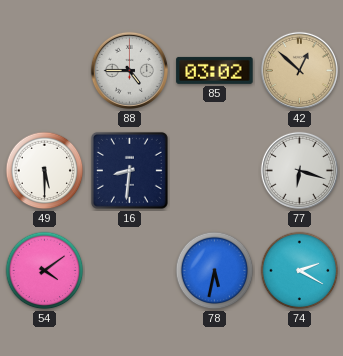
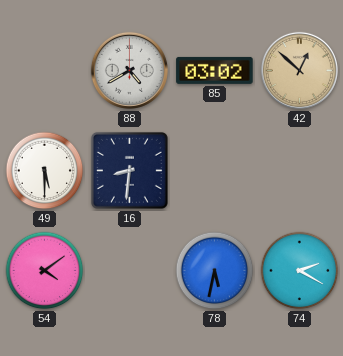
88: 4:45 -> 4:40
77: 6:18 -> none
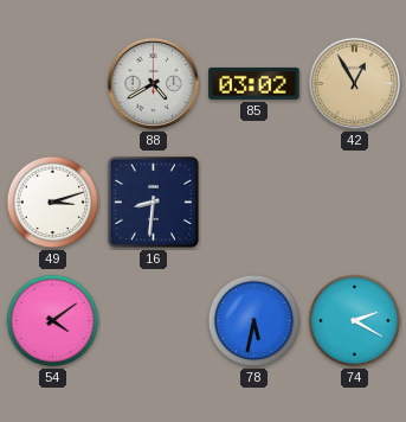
42: 12:52 -> 12:55
49: 5:30 -> 3:12
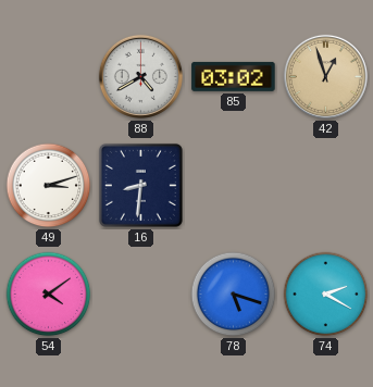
42: 12:55 -> 12:57
78: 5:32 -> 5:18
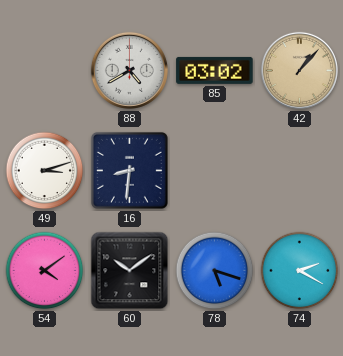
42: 12:57 -> 1:07
60: none -> 10:09
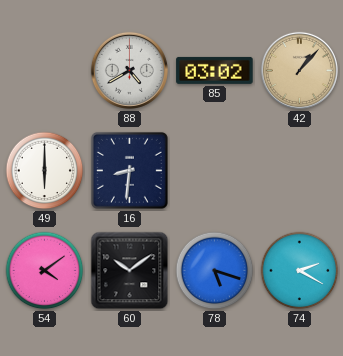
49: 3:12 -> 6:00
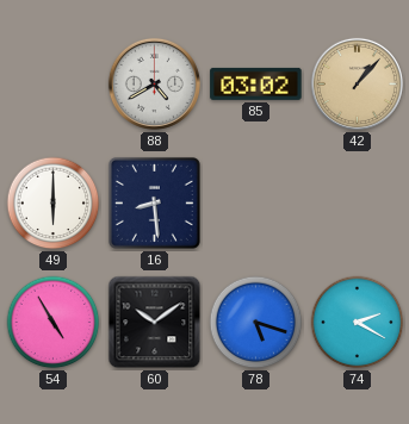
16: 8:31 -> 8:29
54: 4:09 -> 4:55
